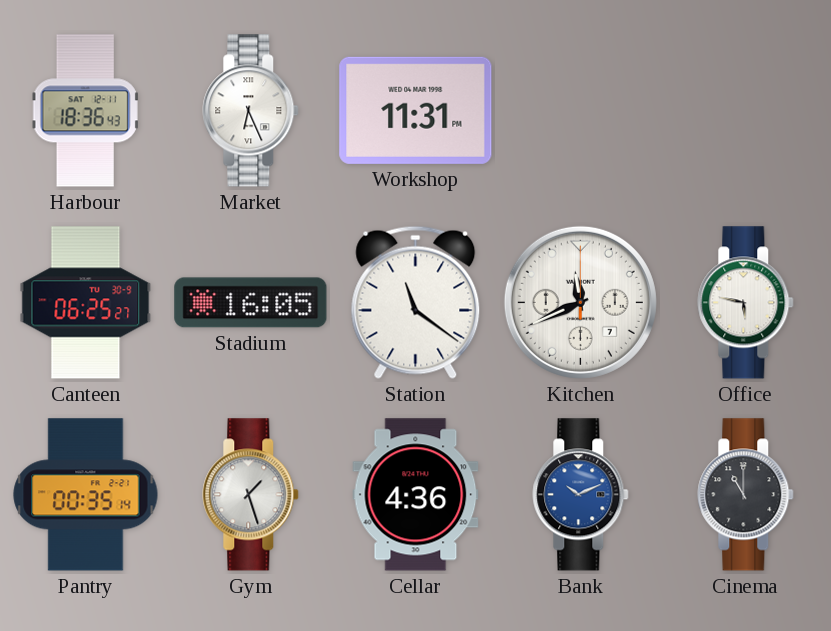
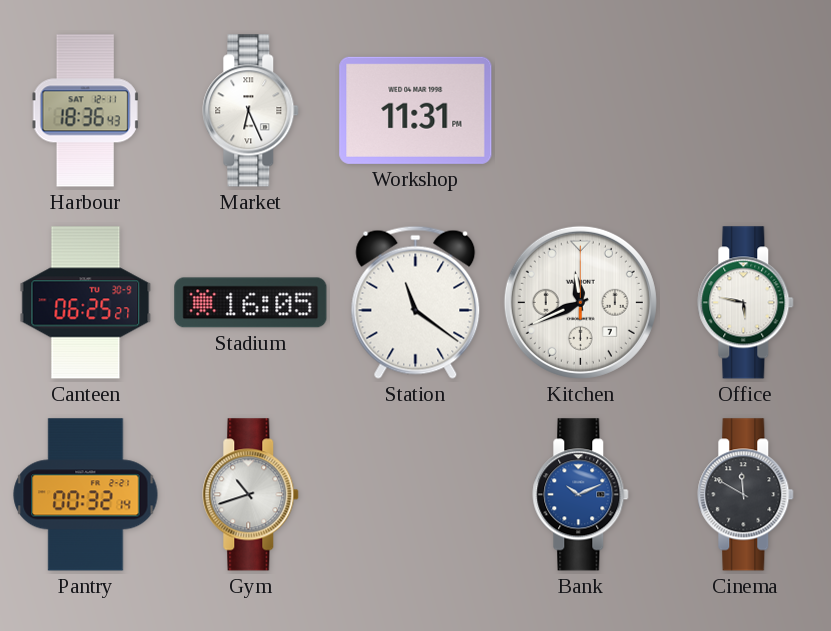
Pantry: 00:35 -> 00:32
Gym: 1:27 -> 10:42
Cellar: 4:36 -> none
Cinema: 11:00 -> 11:50
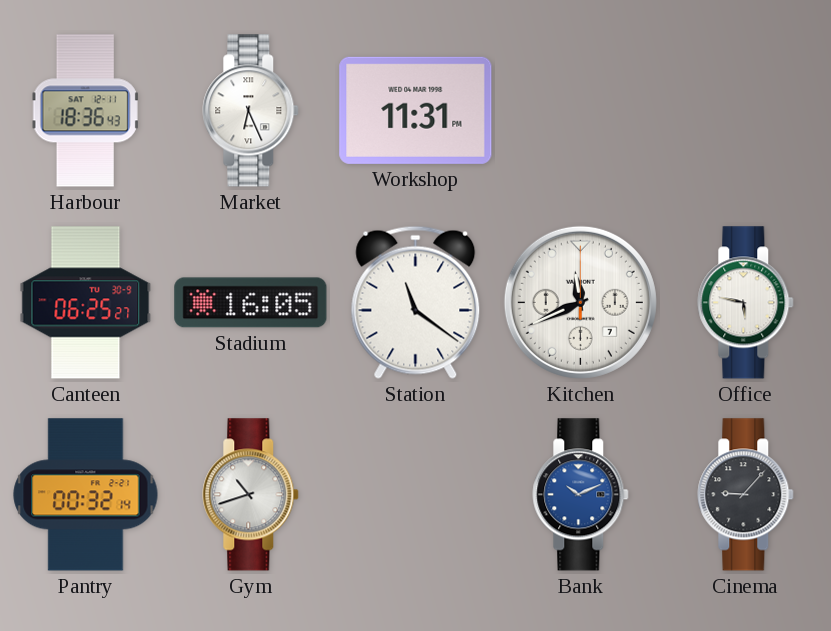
Cinema: 11:50 -> 9:07
